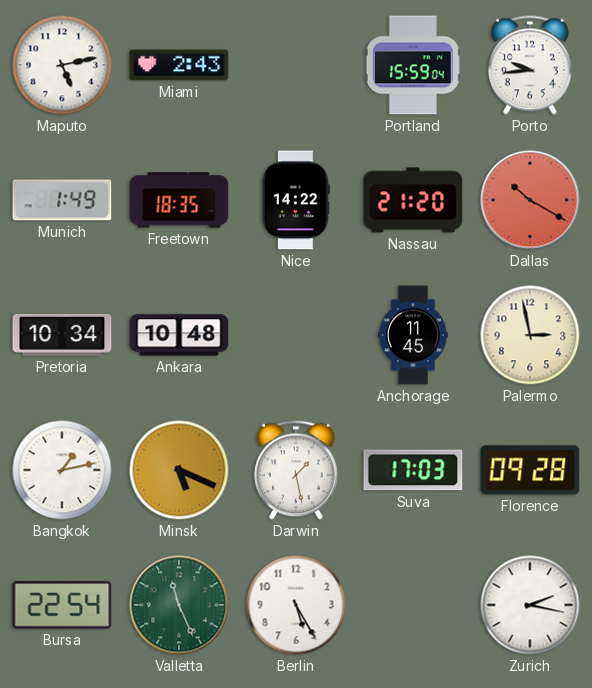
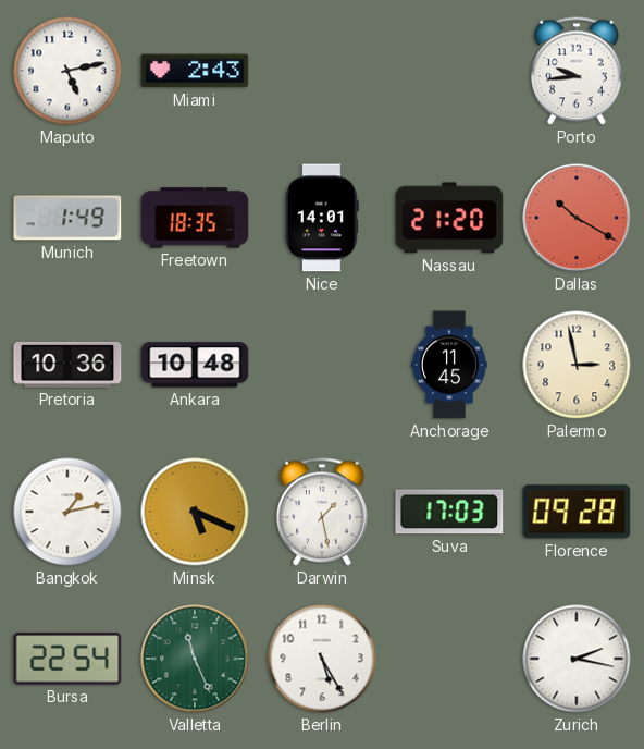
Portland: 15:59 -> none
Nice: 14:22 -> 14:01
Pretoria: 10:34 -> 10:36
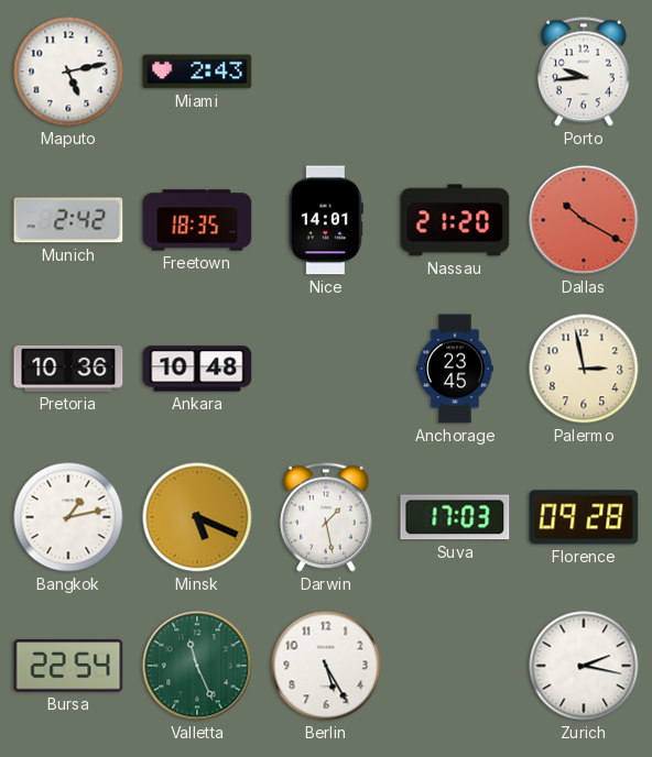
Munich: 1:49 -> 2:42
Anchorage: 11:45 -> 23:45
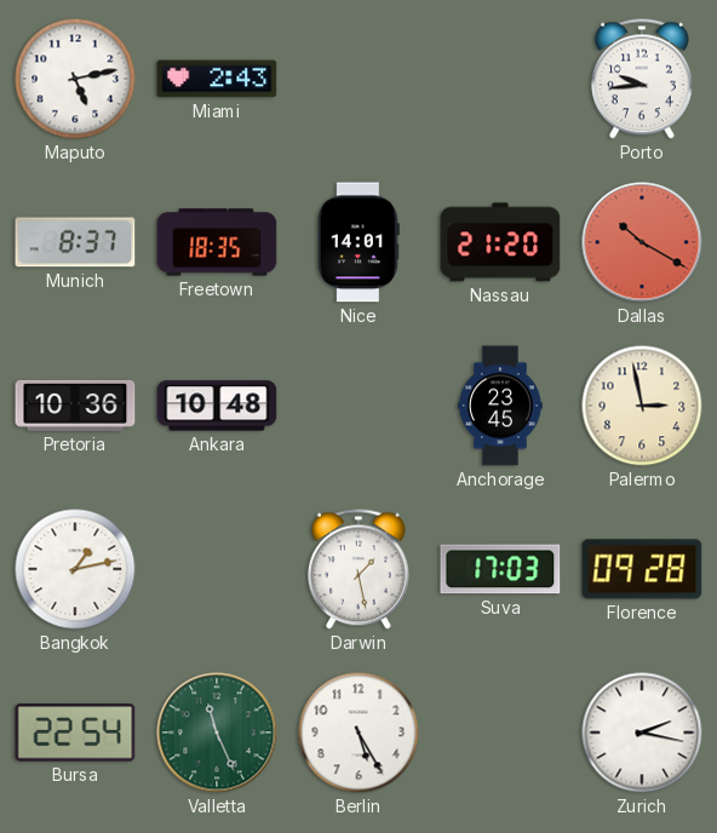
Munich: 2:42 -> 8:37
Minsk: 5:19 -> none
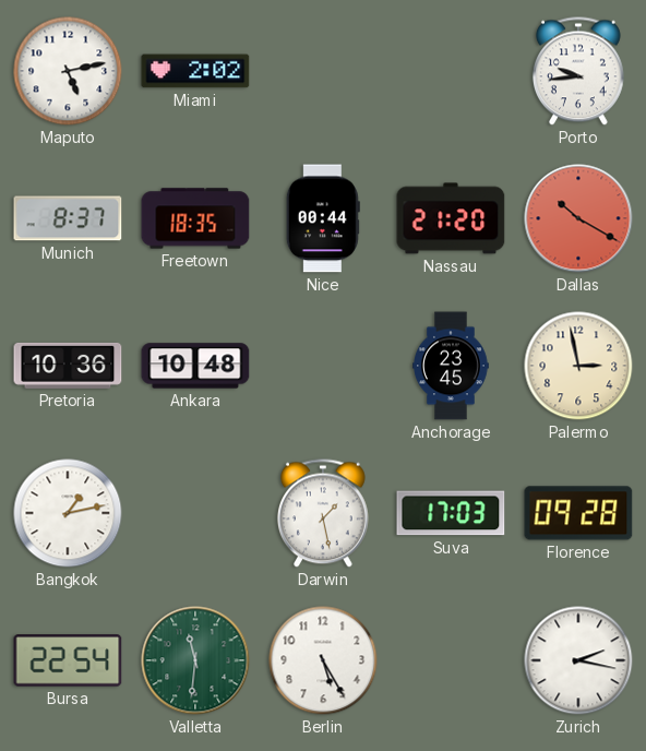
Miami: 2:43 -> 2:02
Nice: 14:01 -> 00:44
Valletta: 11:26 -> 11:31
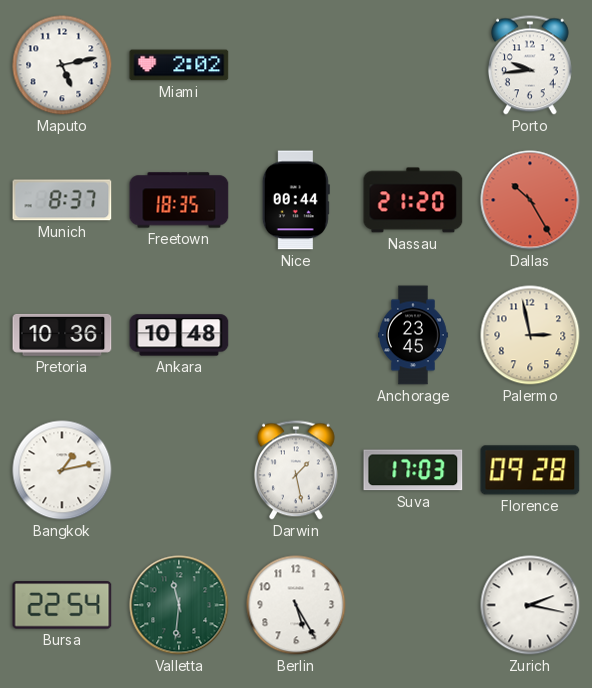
Dallas: 10:20 -> 10:25
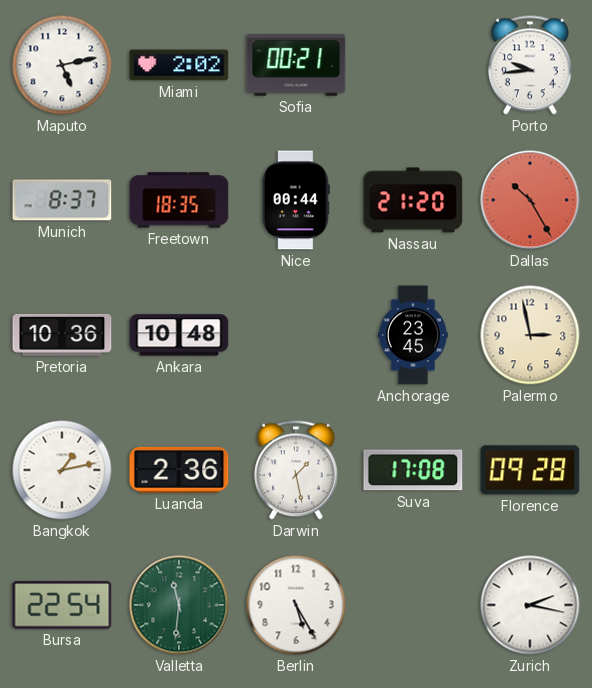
Sofia: none -> 00:21
Luanda: none -> 2:36
Suva: 17:03 -> 17:08
